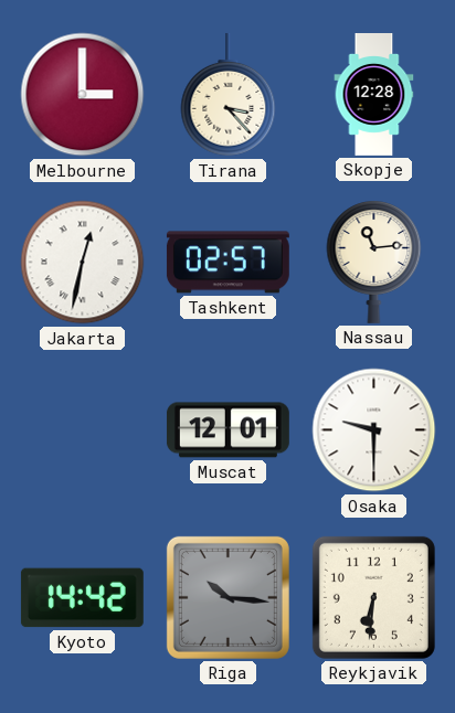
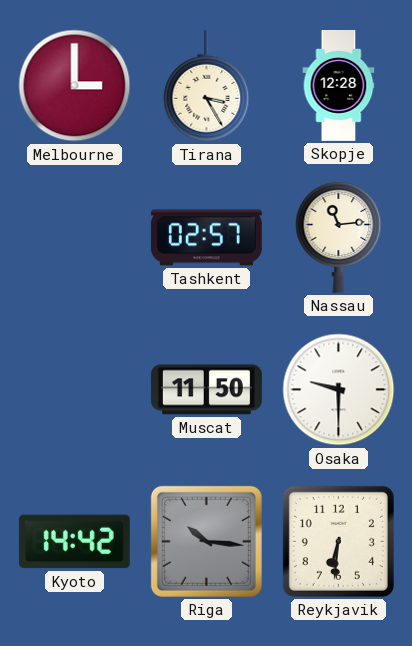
Tirana: 3:23 -> 3:25
Jakarta: 12:32 -> none
Muscat: 12:01 -> 11:50
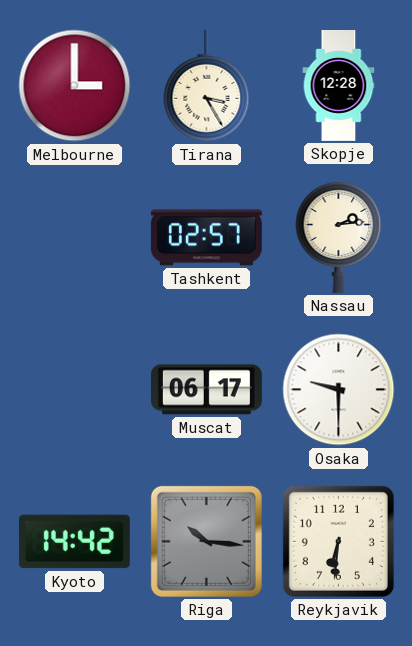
Nassau: 11:14 -> 2:14
Muscat: 11:50 -> 06:17
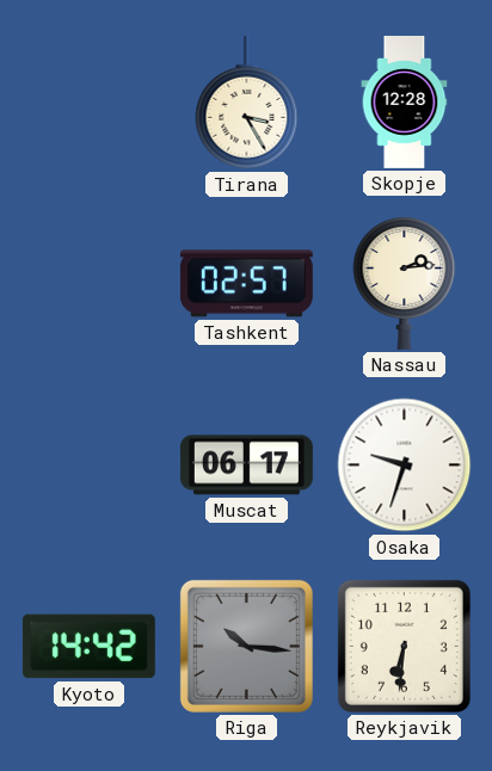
Melbourne: 3:00 -> none
Osaka: 9:30 -> 9:33
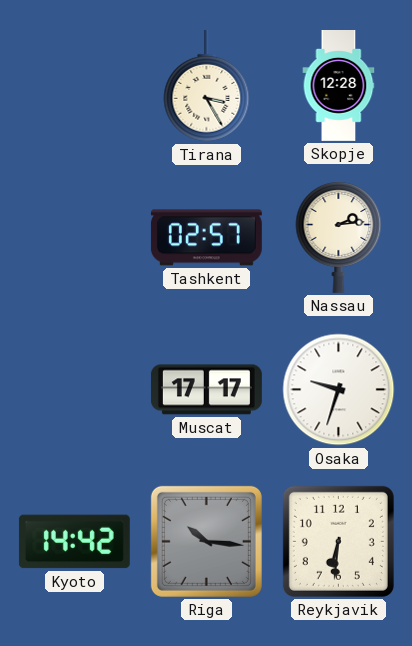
Muscat: 06:17 -> 17:17
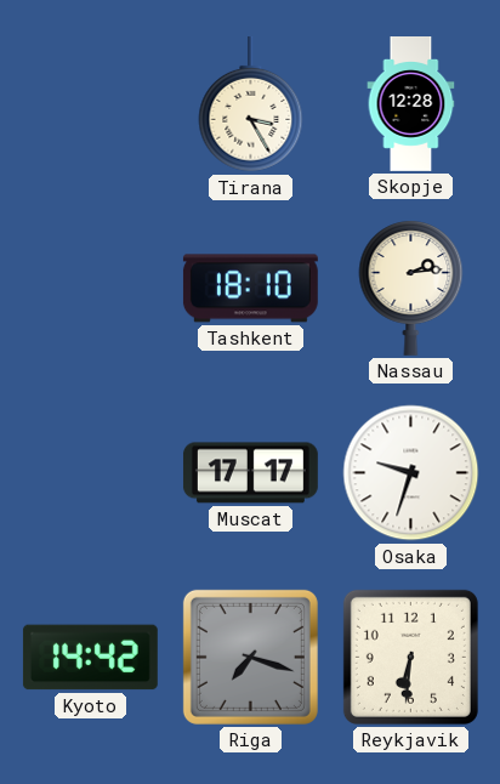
Tashkent: 02:57 -> 18:10
Riga: 10:16 -> 7:18
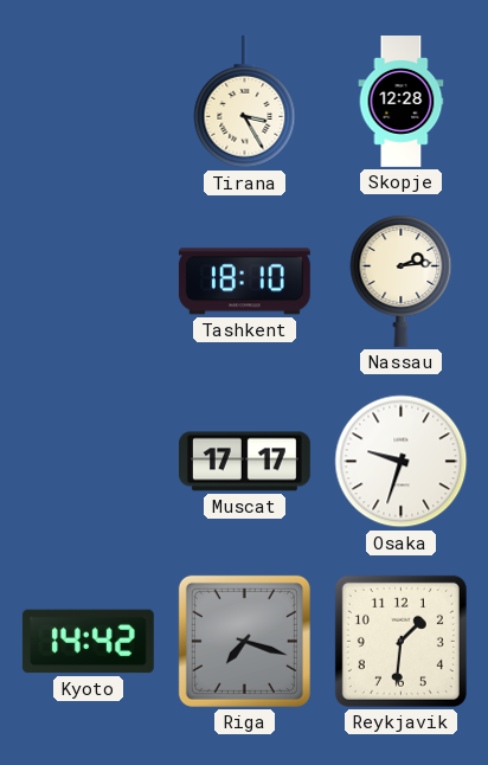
Reykjavik: 6:31 -> 1:31
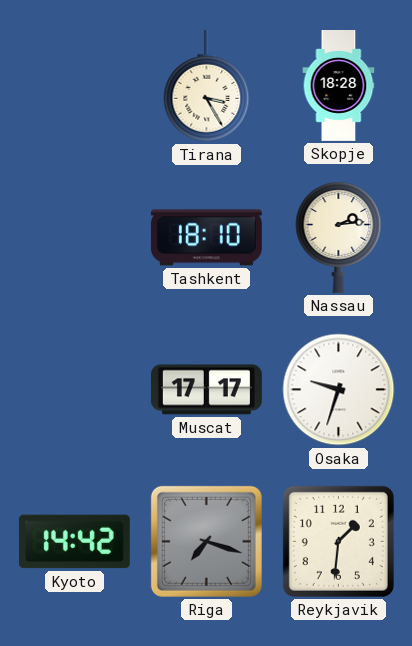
Skopje: 12:28 -> 18:28
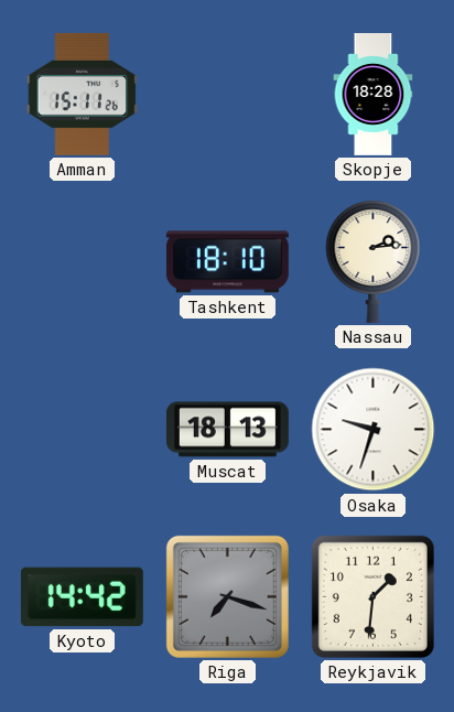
Amman: none -> 15:11
Tirana: 3:25 -> none
Muscat: 17:17 -> 18:13
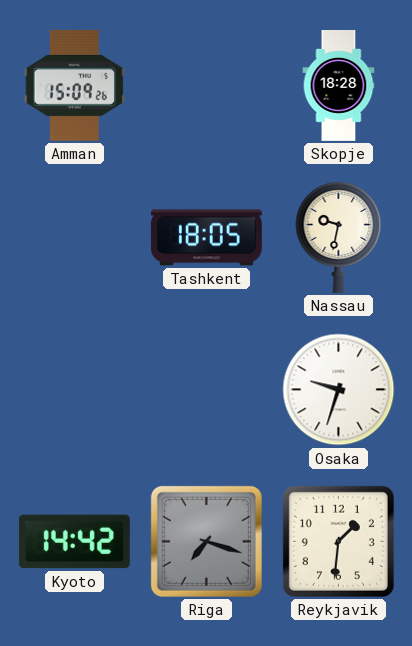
Amman: 15:11 -> 15:09
Tashkent: 18:10 -> 18:05
Nassau: 2:14 -> 9:32
Muscat: 18:13 -> none
